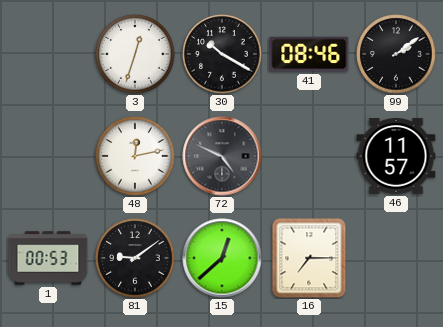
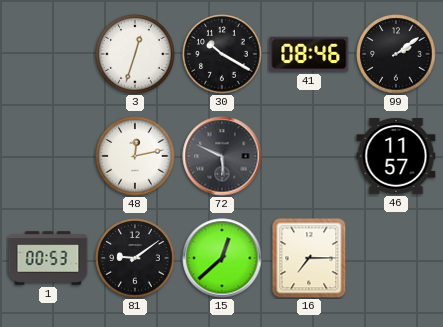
72: 4:49 -> 5:49
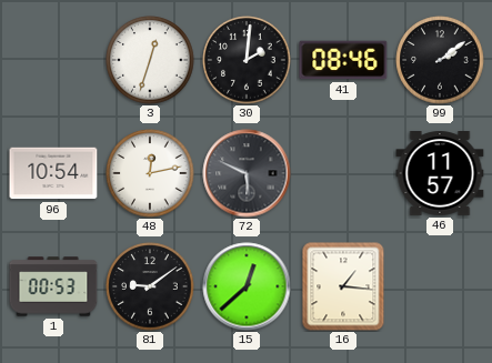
30: 10:20 -> 2:01
96: none -> 10:54
16: 7:15 -> 1:16
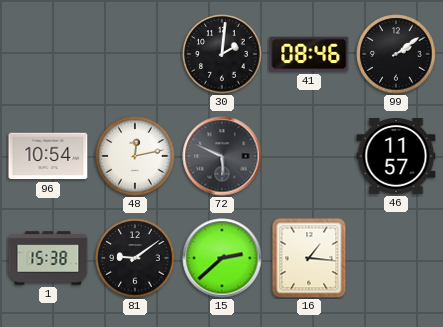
3: 12:33 -> none
1: 00:53 -> 15:38
15: 12:38 -> 2:38
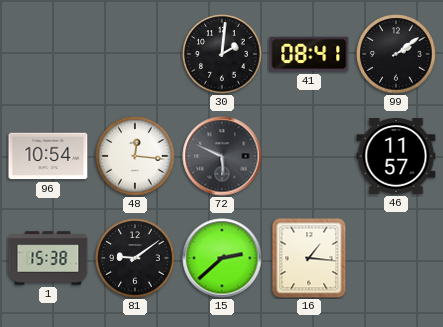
41: 08:46 -> 08:41
48: 12:13 -> 12:16
